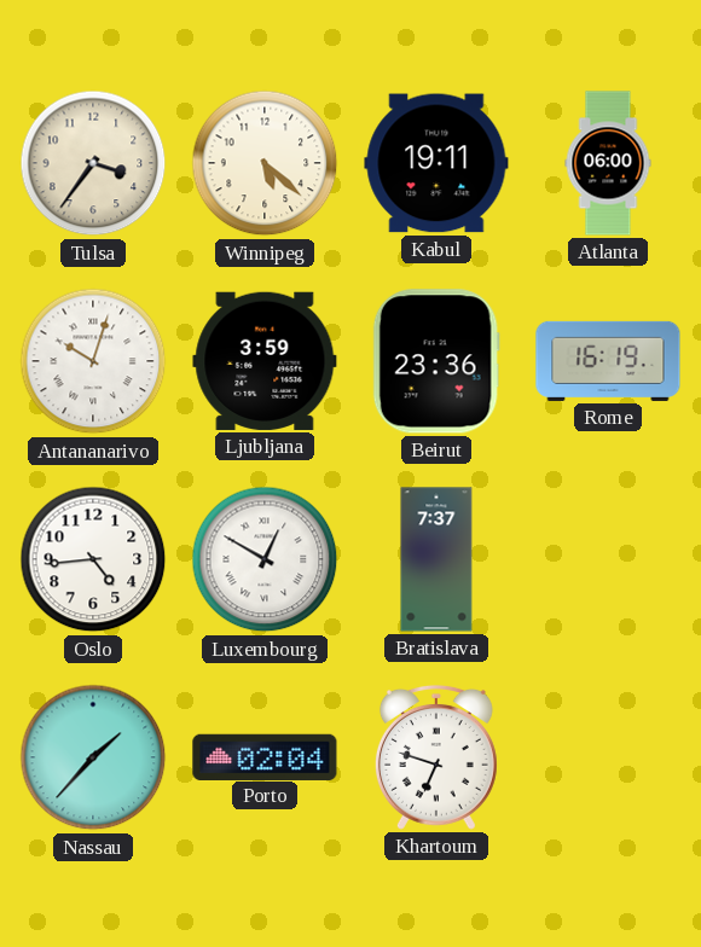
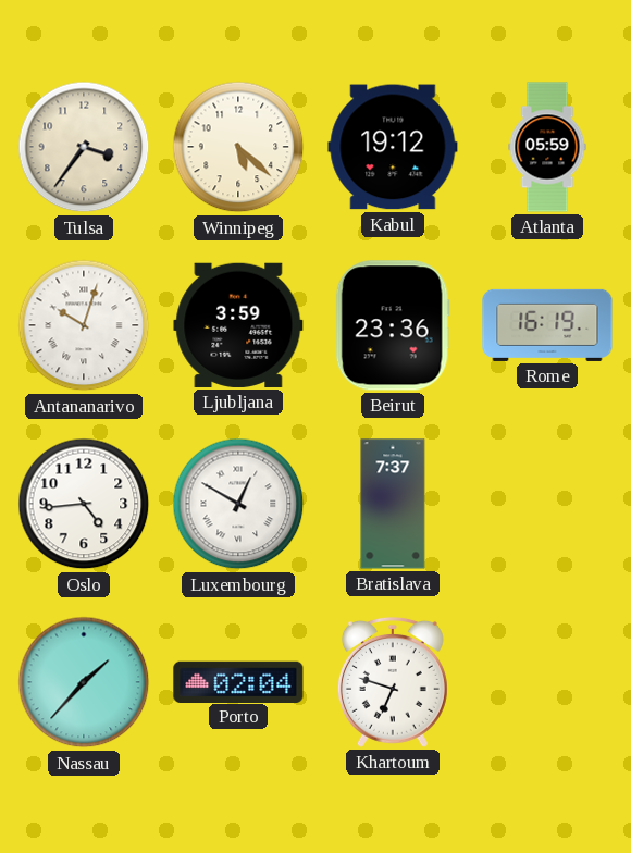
Kabul: 19:11 -> 19:12
Atlanta: 06:00 -> 05:59
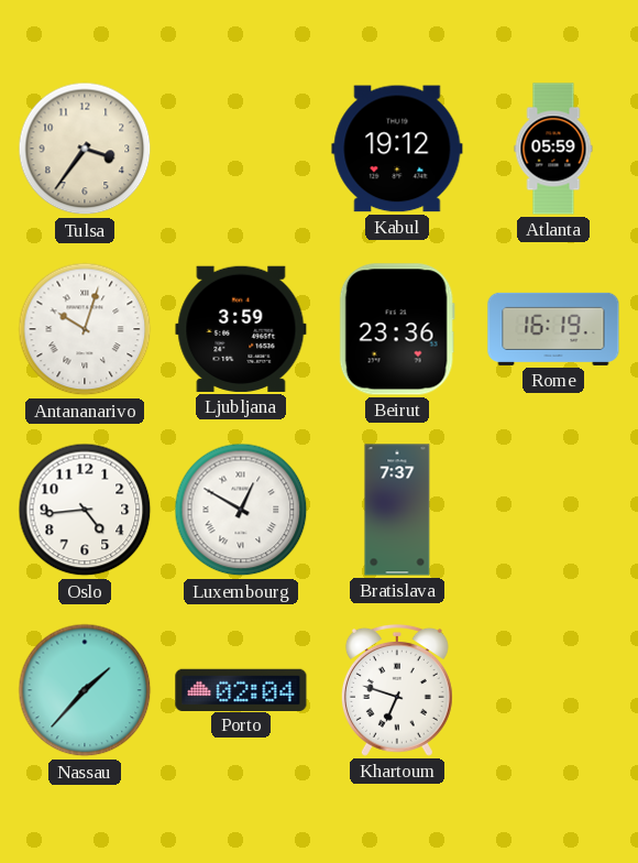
Winnipeg: 5:22 -> none
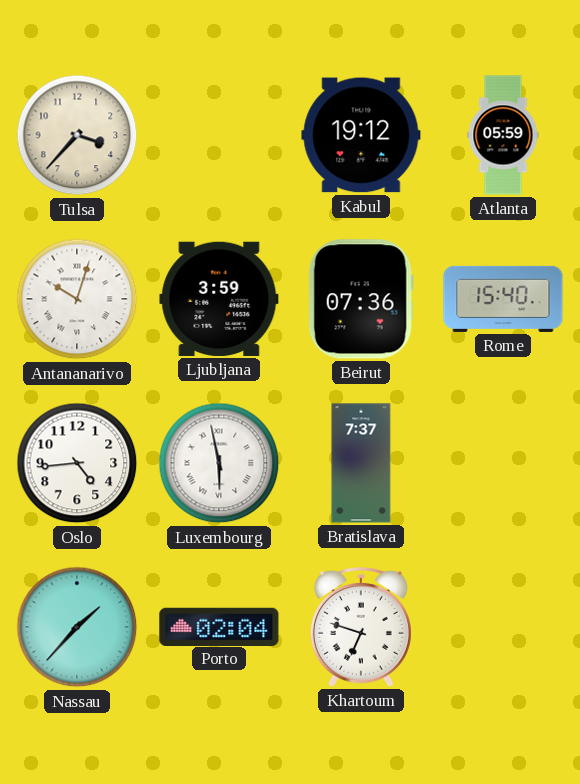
Tulsa: 3:36 -> 3:37
Beirut: 23:36 -> 07:36
Rome: 16:19 -> 15:40
Luxembourg: 12:50 -> 5:58
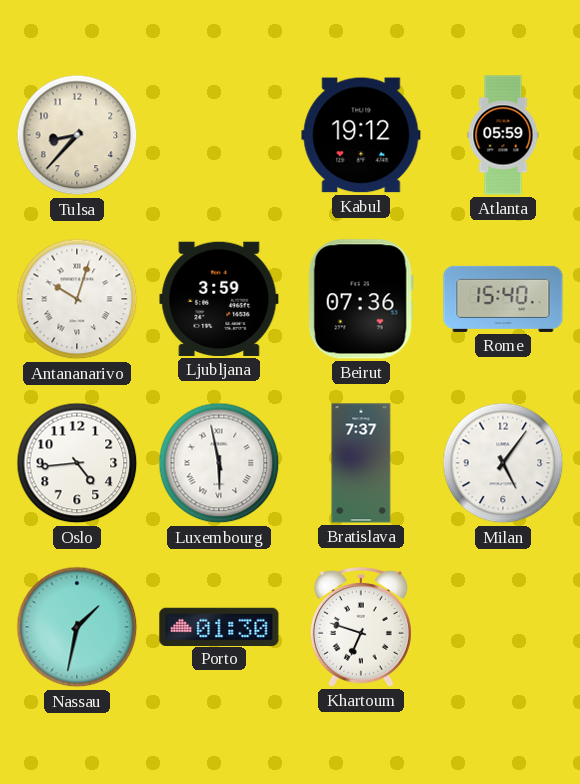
Tulsa: 3:37 -> 8:37
Milan: none -> 5:06
Nassau: 1:37 -> 1:32
Porto: 02:04 -> 01:30
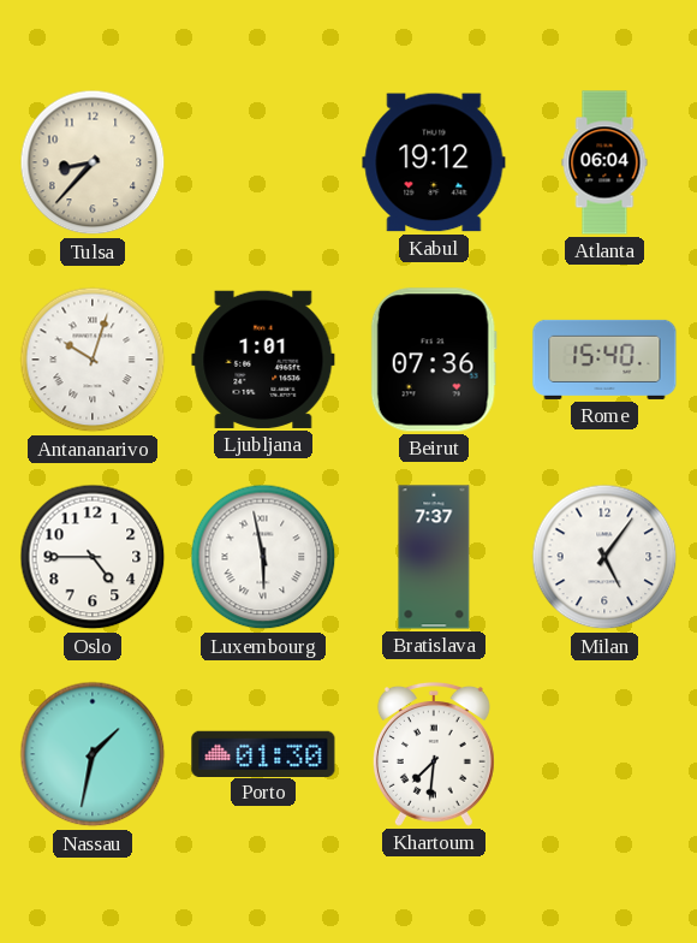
Atlanta: 05:59 -> 06:04
Ljubljana: 3:59 -> 1:01
Oslo: 4:44 -> 4:45
Khartoum: 6:48 -> 7:31
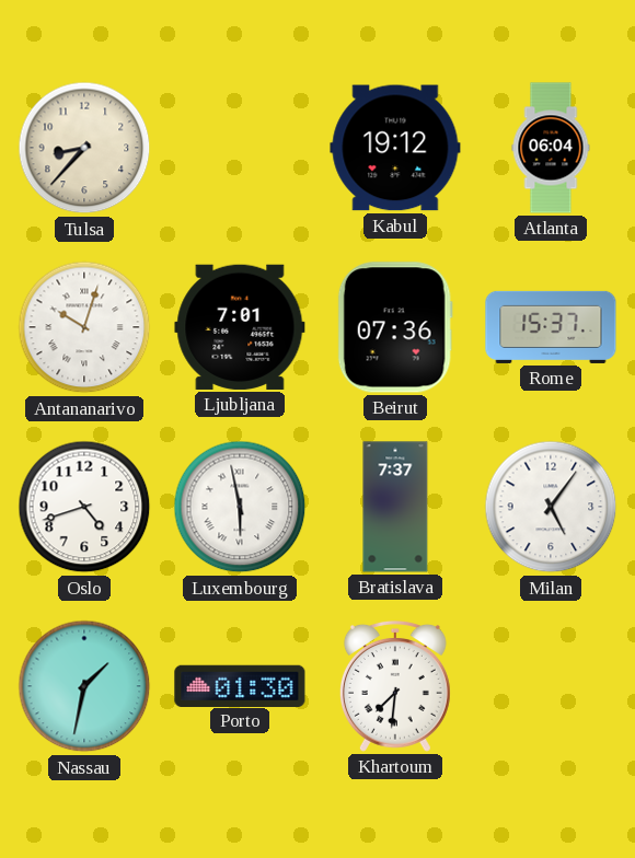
Ljubljana: 1:01 -> 7:01
Rome: 15:40 -> 15:37
Oslo: 4:45 -> 4:42
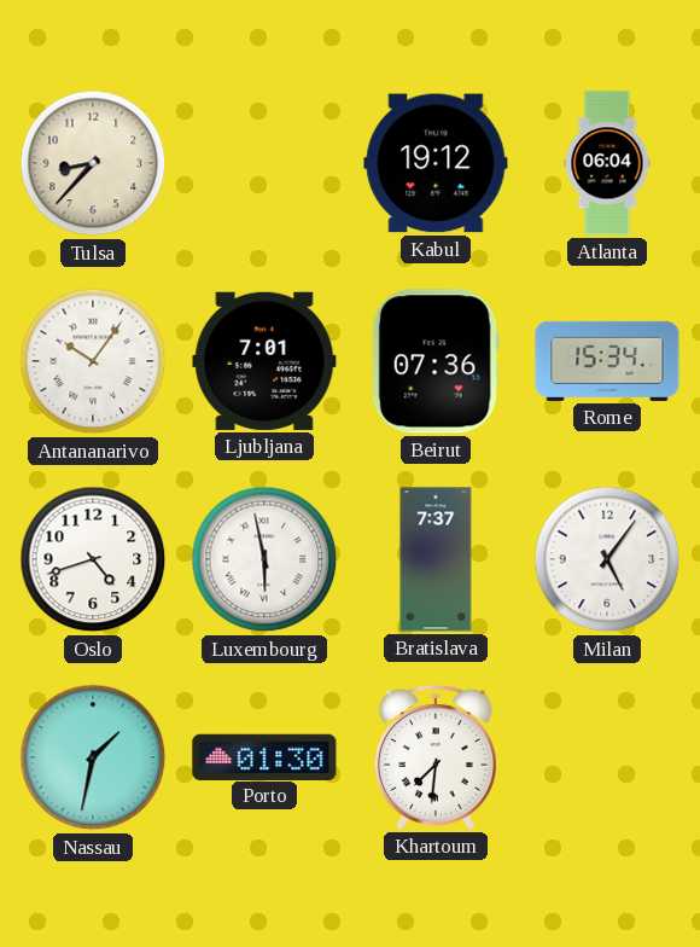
Antananarivo: 10:03 -> 10:06
Rome: 15:37 -> 15:34
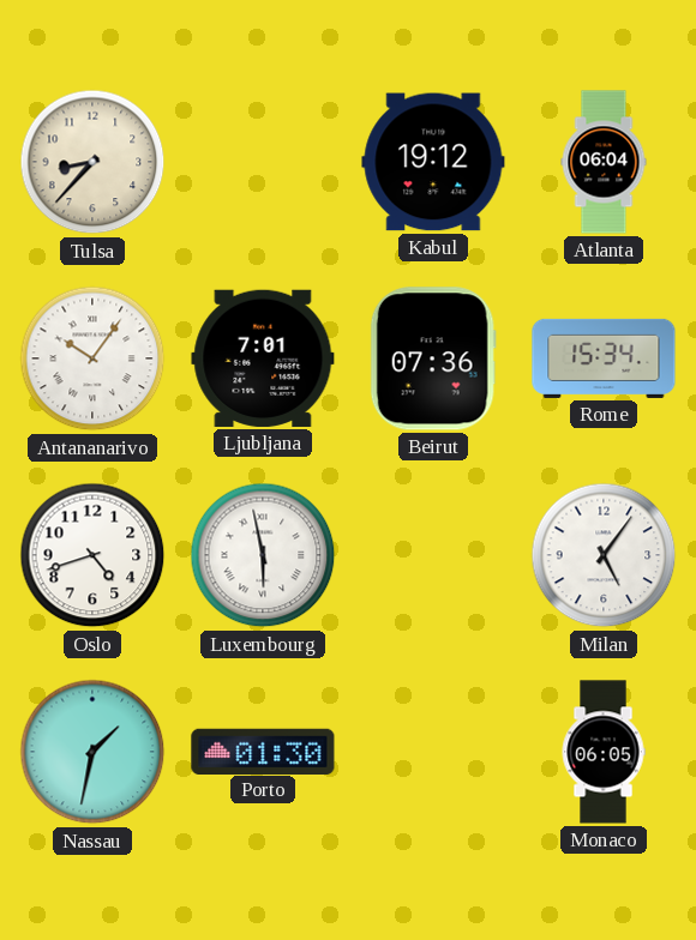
Bratislava: 7:37 -> none
Khartoum: 7:31 -> none
Monaco: none -> 06:05
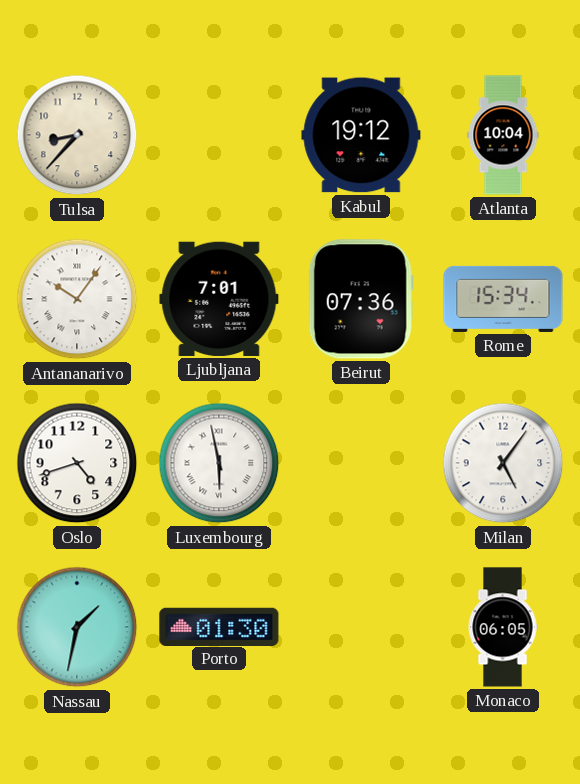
Atlanta: 06:04 -> 10:04
